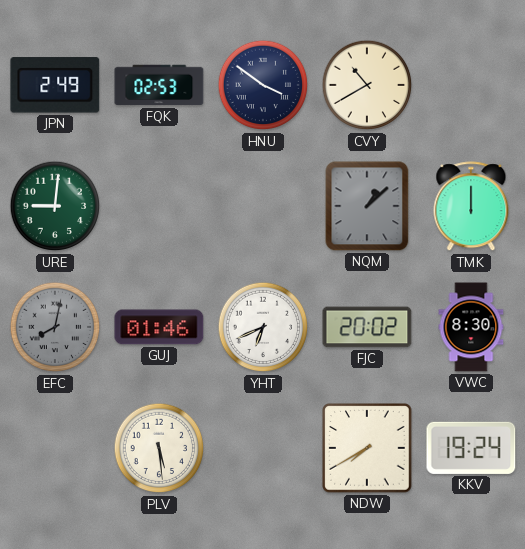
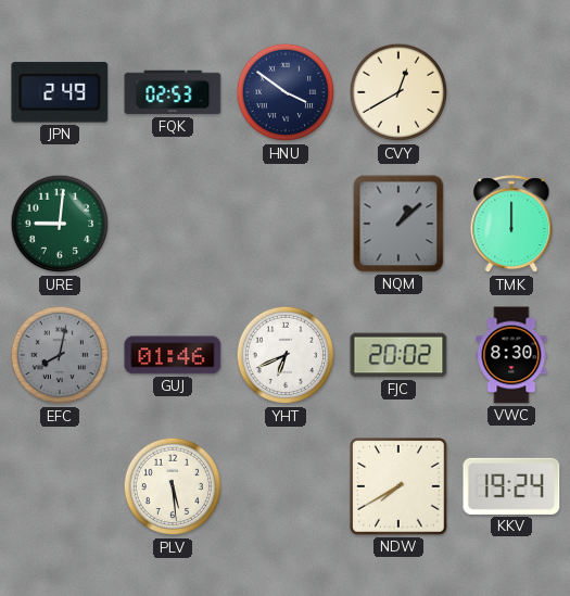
CVY: 10:40 -> 12:40
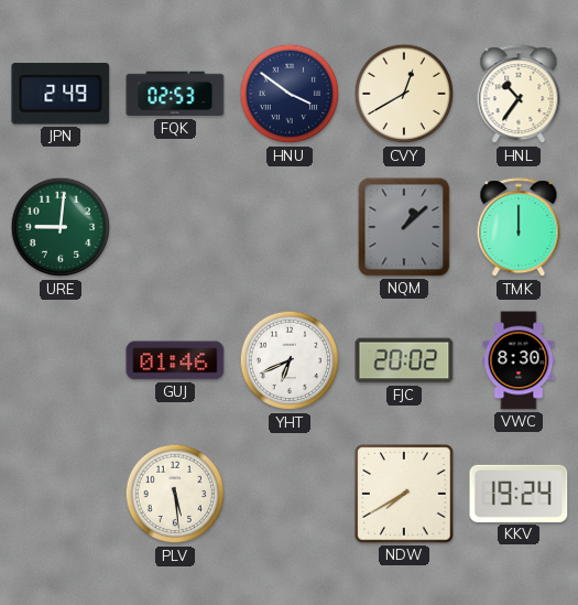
HNL: none -> 10:36
EFC: 8:02 -> none
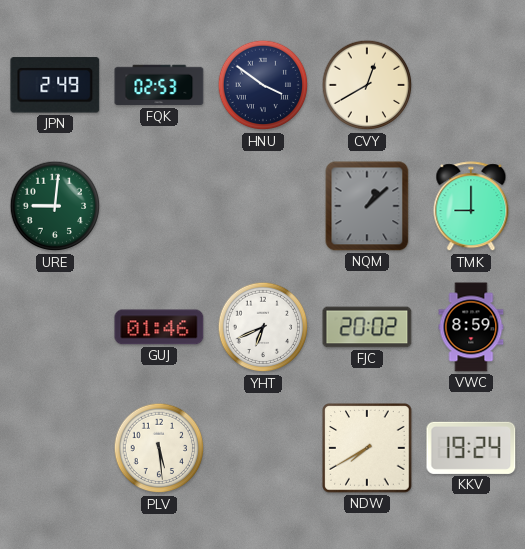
HNL: 10:36 -> none
TMK: 12:00 -> 9:00
VWC: 8:30 -> 8:59
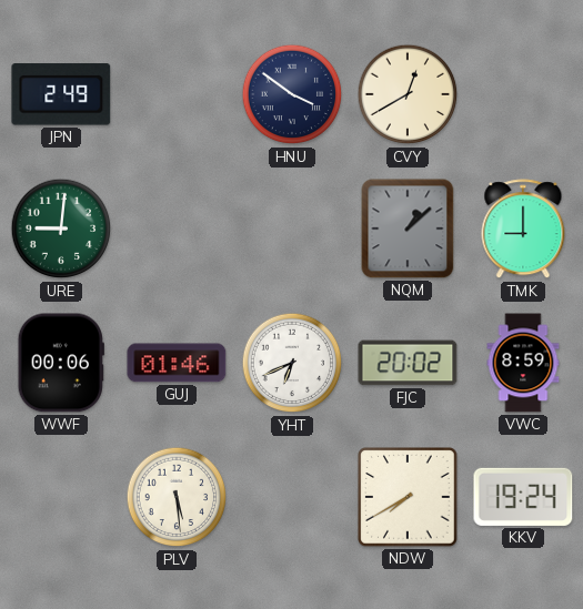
FQK: 02:53 -> none
WWF: none -> 00:06
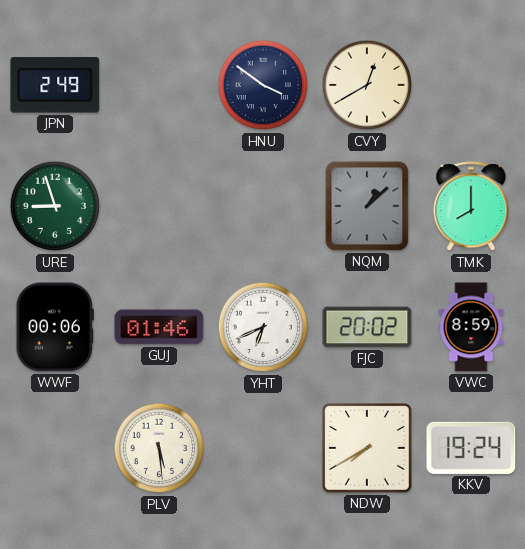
URE: 9:01 -> 8:57
TMK: 9:00 -> 8:00
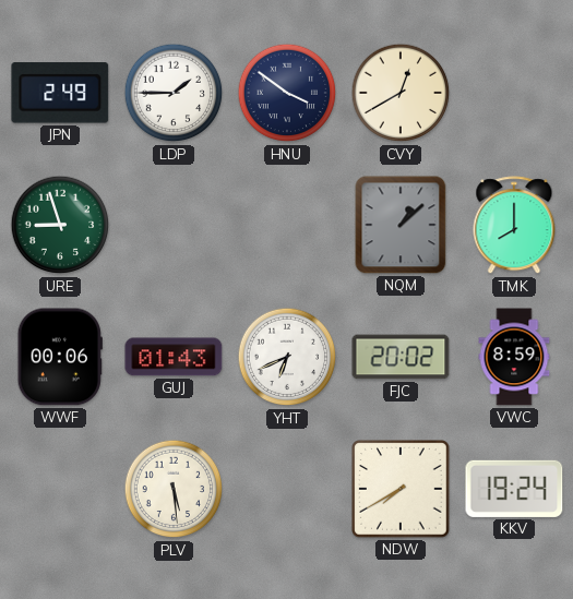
LDP: none -> 1:45
GUJ: 01:46 -> 01:43
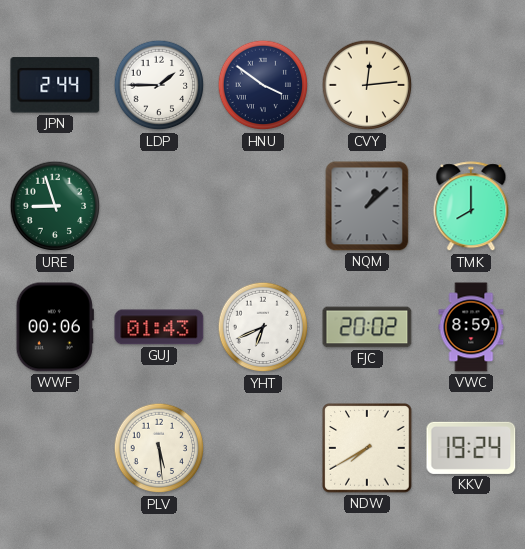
JPN: 2:49 -> 2:44
CVY: 12:40 -> 12:14
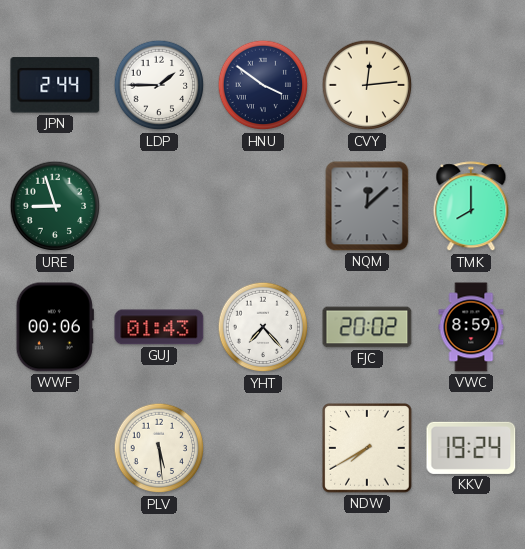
NQM: 1:08 -> 12:08
YHT: 6:41 -> 7:23
